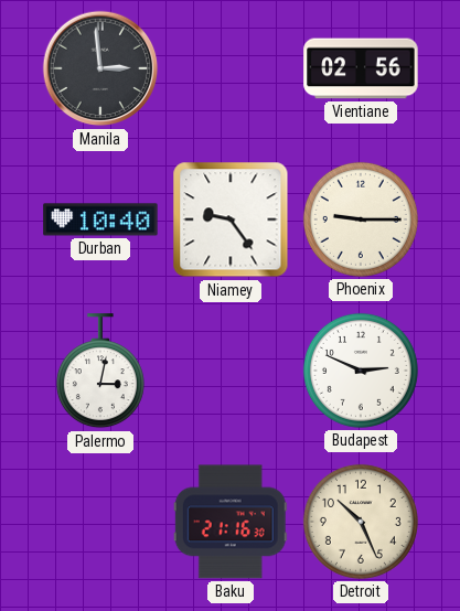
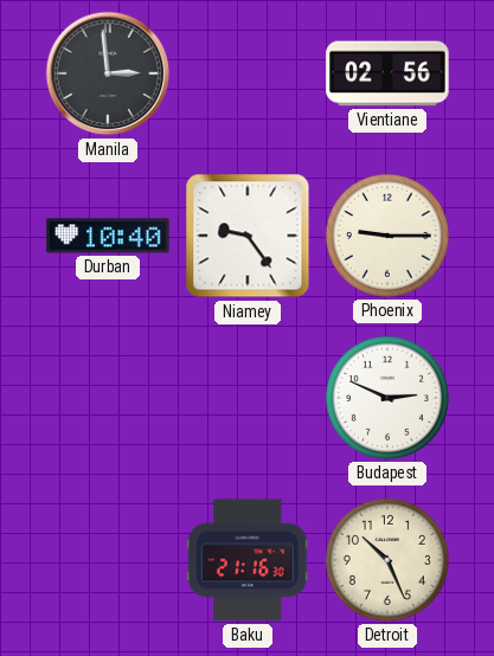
Palermo: 3:02 -> none
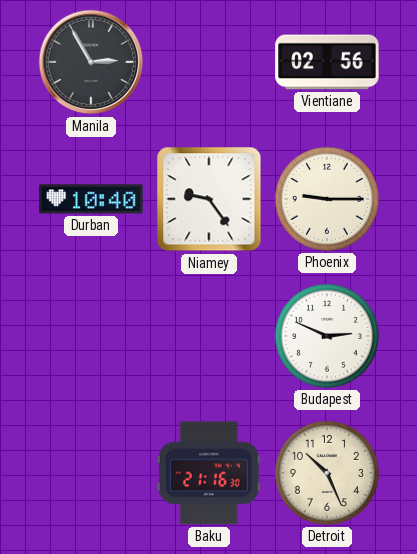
Manila: 2:59 -> 2:55
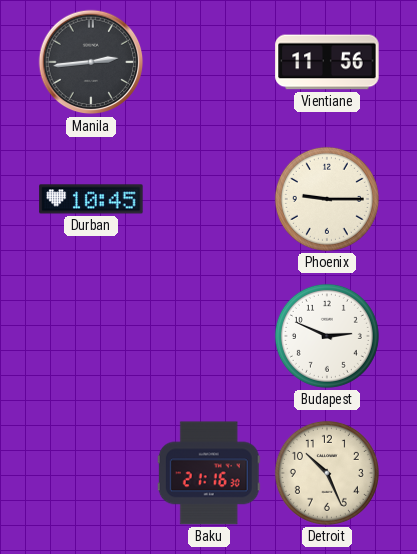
Manila: 2:55 -> 2:44
Vientiane: 02:56 -> 11:56
Durban: 10:40 -> 10:45
Niamey: 9:24 -> none
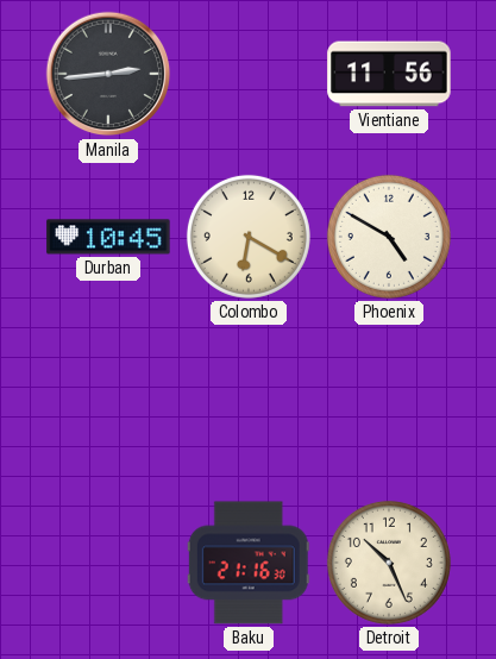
Colombo: none -> 6:20
Phoenix: 9:15 -> 4:50
Budapest: 2:49 -> none
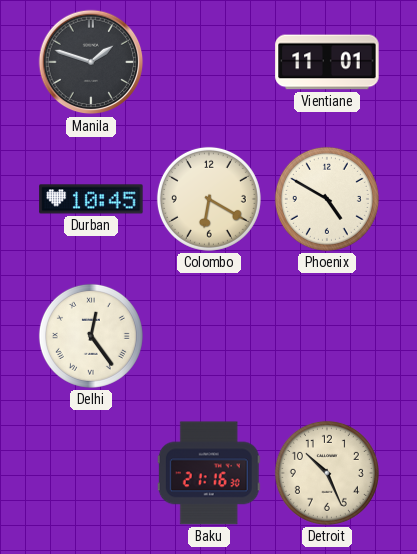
Manila: 2:44 -> 1:48
Vientiane: 11:56 -> 11:01
Delhi: none -> 12:24
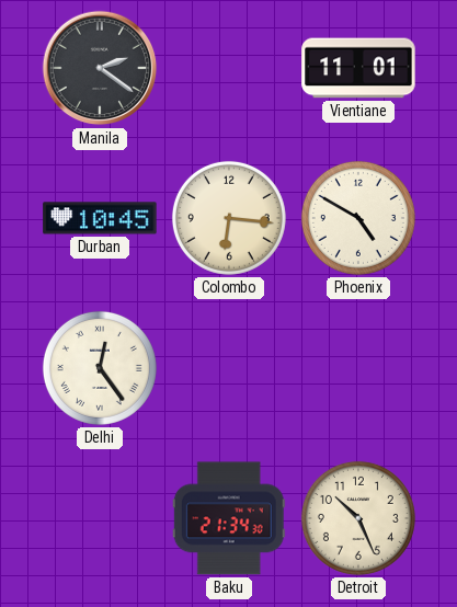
Manila: 1:48 -> 2:21
Colombo: 6:20 -> 6:16
Baku: 21:16 -> 21:34
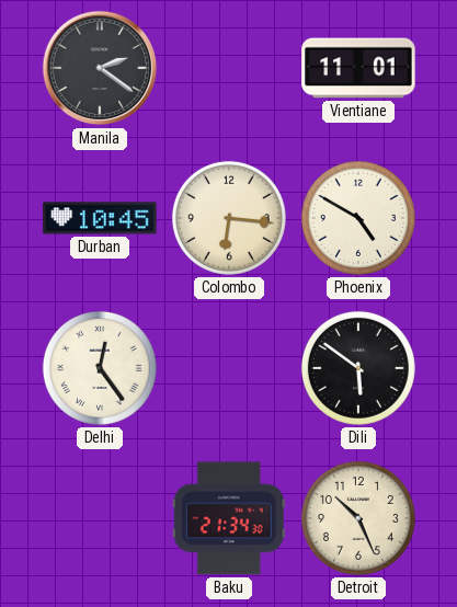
Dili: none -> 5:51
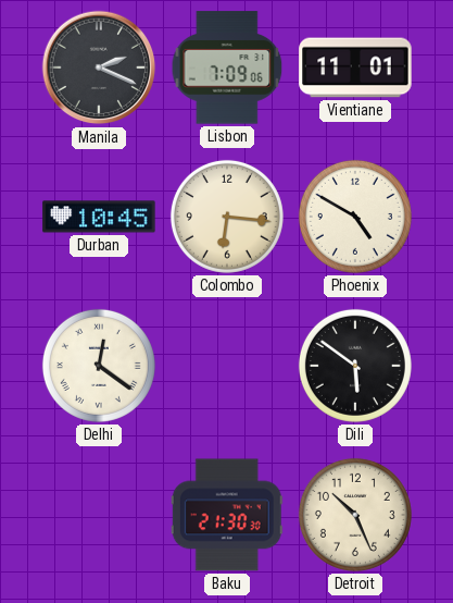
Manila: 2:21 -> 2:19
Lisbon: none -> 7:09
Delhi: 12:24 -> 12:21
Baku: 21:34 -> 21:30
